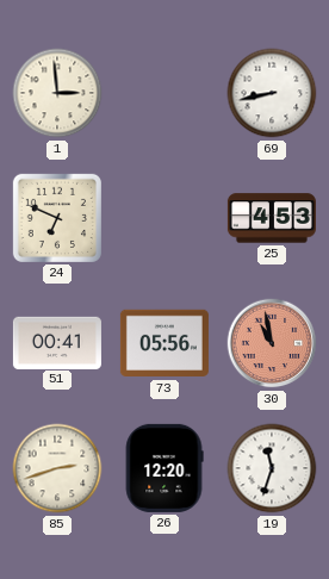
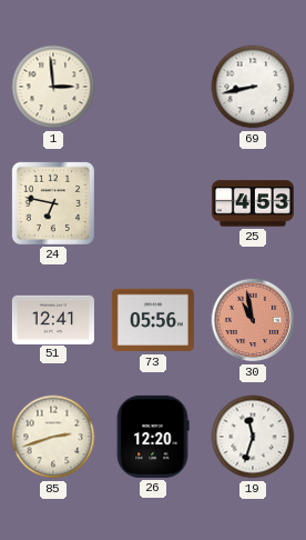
24: 6:49 -> 6:47
51: 00:41 -> 12:41
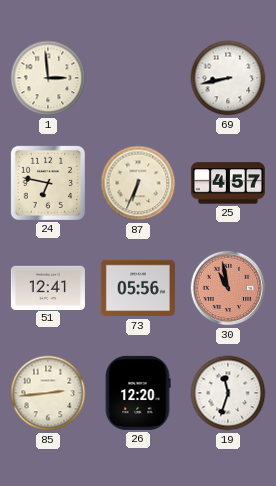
87: none -> 6:34
25: 4:53 -> 4:57
85: 2:42 -> 2:44
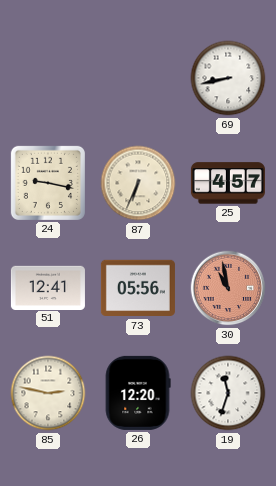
1: 2:59 -> none
24: 6:47 -> 9:17
85: 2:44 -> 2:47
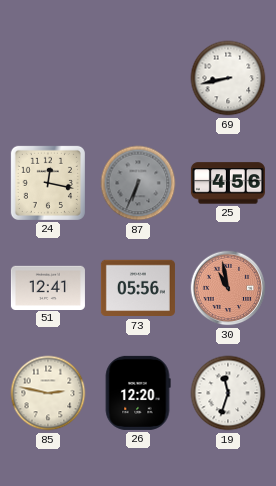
24: 9:17 -> 12:17
87 dial: cream -> grey
25: 4:57 -> 4:56
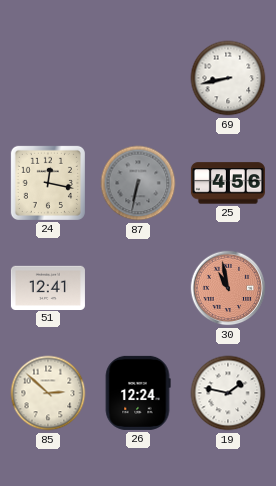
87: 6:34 -> 6:32
73: 05:56 -> none
85: 2:47 -> 2:52
26: 12:20 -> 12:24
19: 11:33 -> 1:47
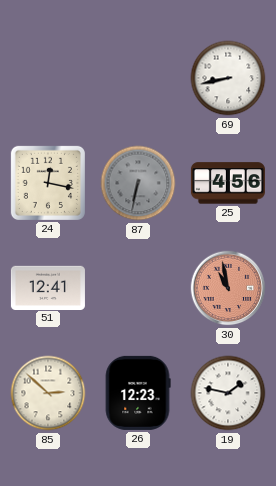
26: 12:24 -> 12:23
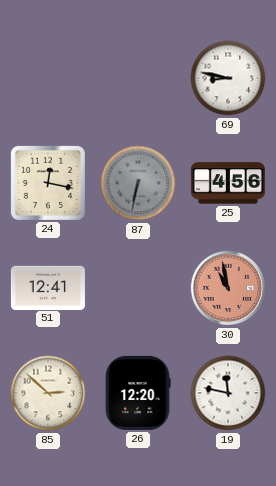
69: 8:43 -> 8:47
26: 12:23 -> 12:20
19: 1:47 -> 11:47
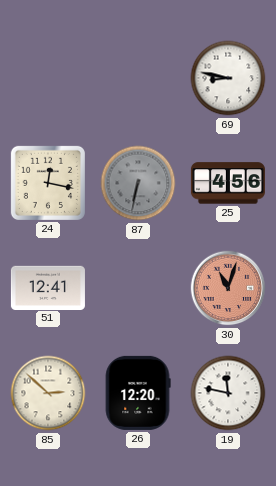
30: 10:58 -> 11:03
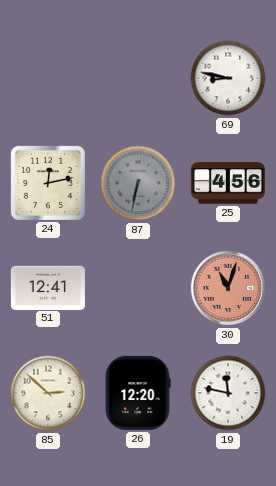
24: 12:17 -> 12:13
